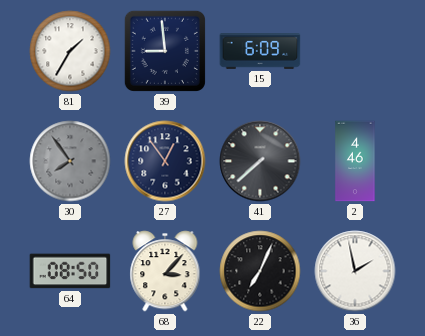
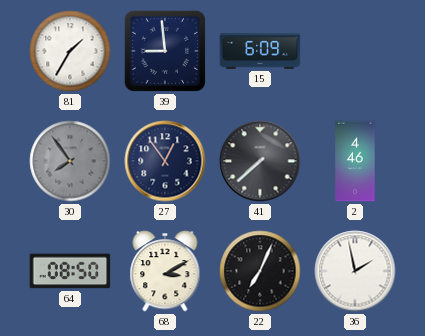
68: 3:07 -> 3:10
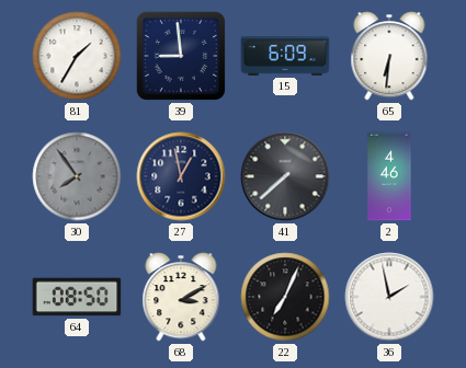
65: none -> 6:31
27: 12:54 -> 12:58
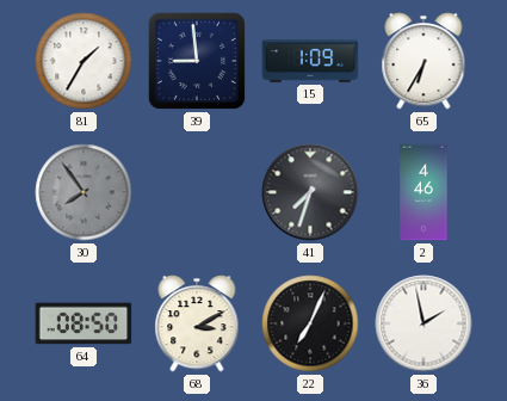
15: 6:09 -> 1:09
65: 6:31 -> 6:35
27: 12:58 -> none
41: 7:38 -> 7:33
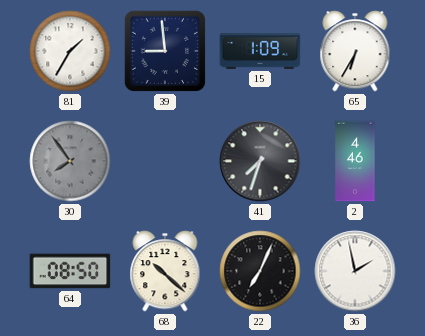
68: 3:10 -> 10:22
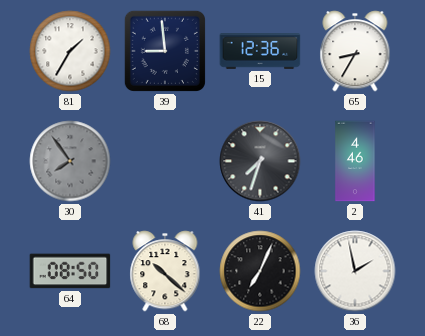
15: 1:09 -> 12:36
65: 6:35 -> 8:35
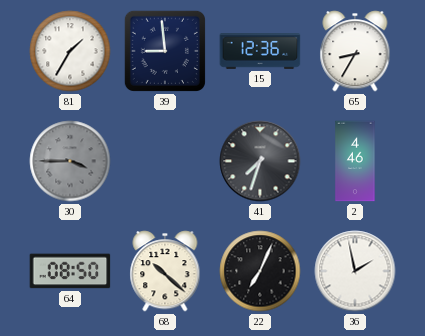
30: 7:54 -> 3:45
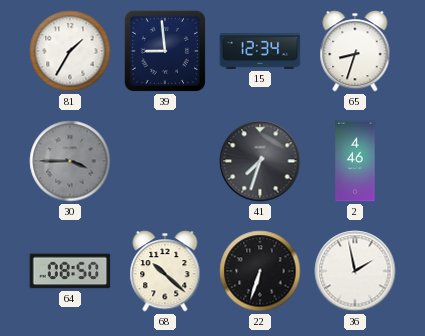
15: 12:36 -> 12:34
65: 8:35 -> 8:33
22: 7:04 -> 6:33
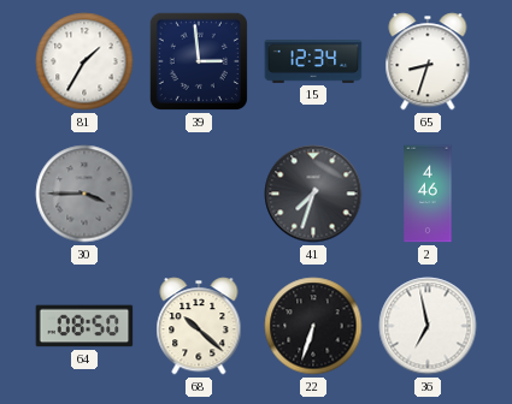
39: 8:59 -> 2:59
36: 1:58 -> 6:58
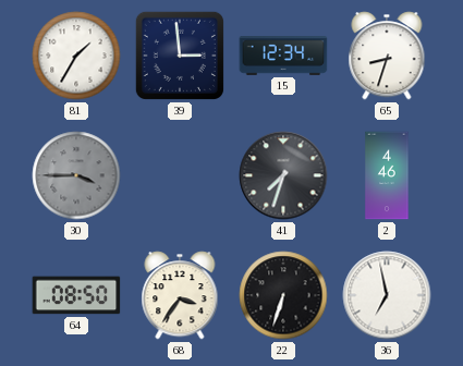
68: 10:22 -> 3:36
